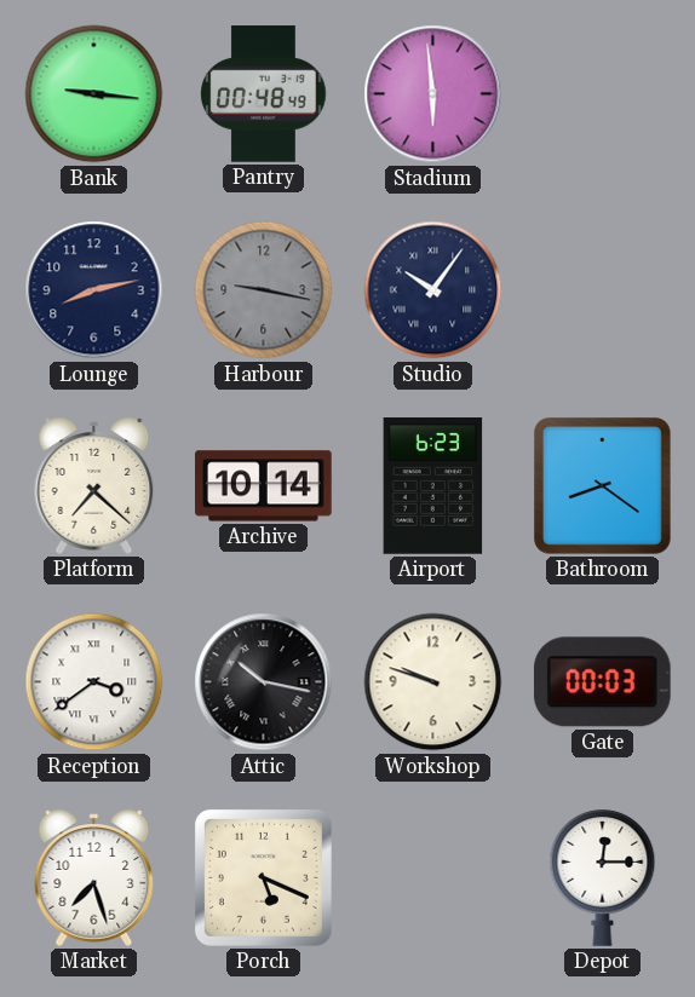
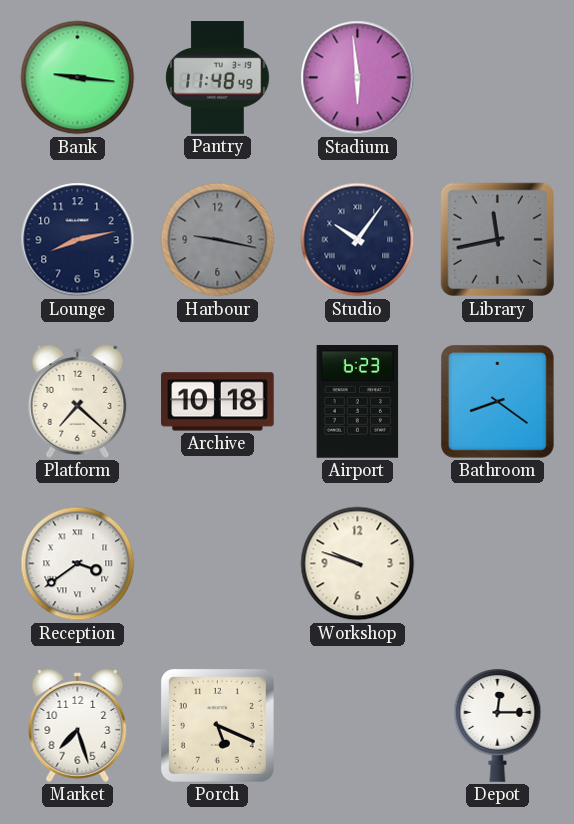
Pantry: 00:48 -> 11:48
Library: none -> 11:43
Archive: 10:14 -> 10:18
Attic: 10:17 -> none
Gate: 00:03 -> none
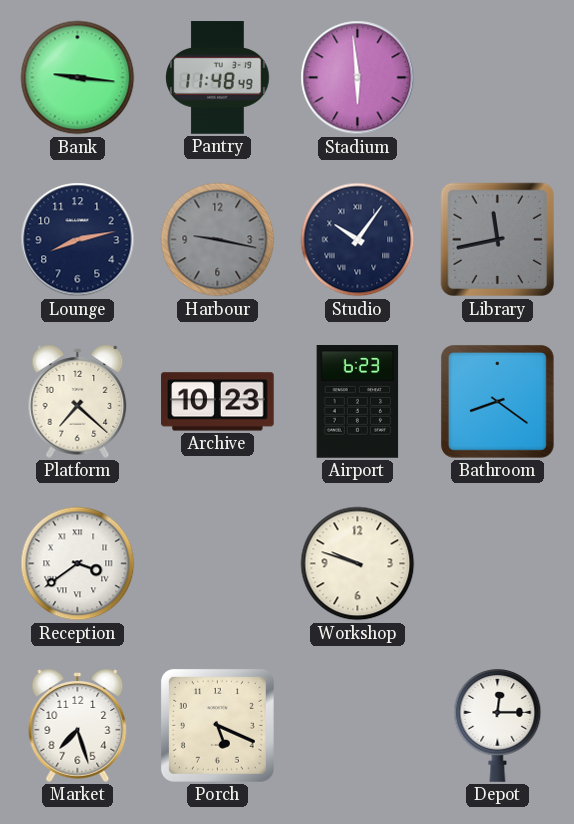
Archive: 10:18 -> 10:23
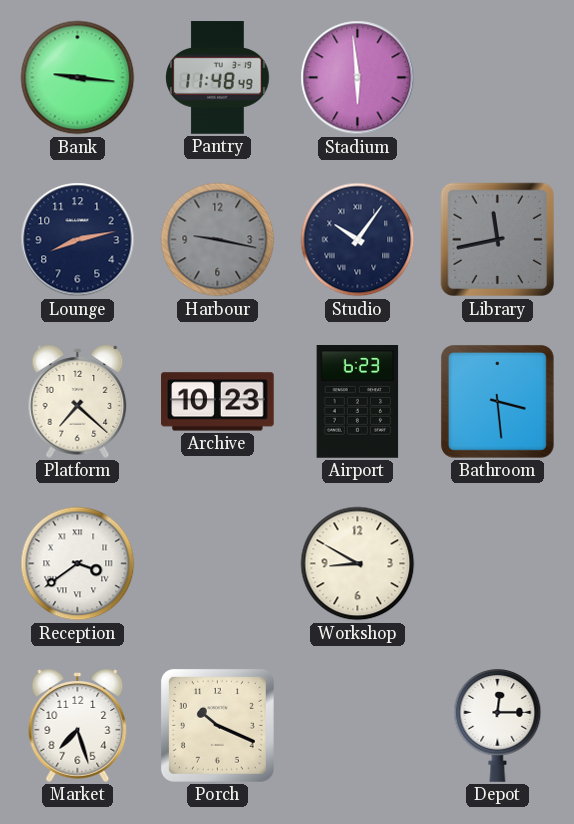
Bathroom: 8:21 -> 3:29
Workshop: 9:48 -> 8:50
Porch: 5:19 -> 10:19
